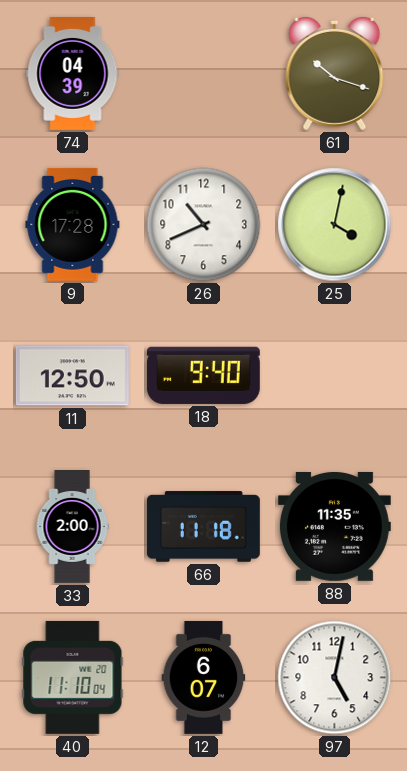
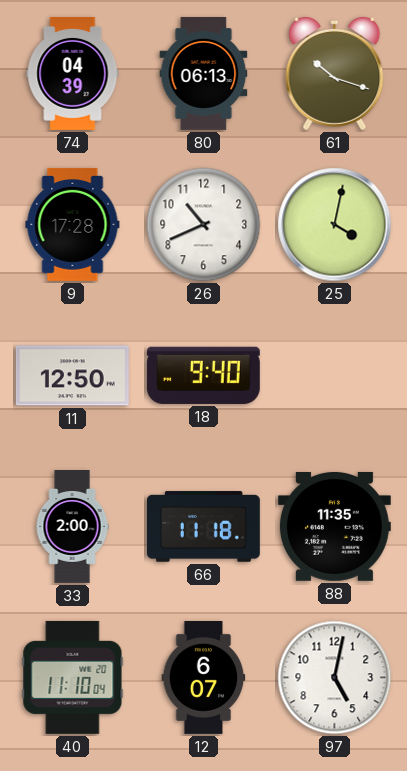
80: none -> 06:13
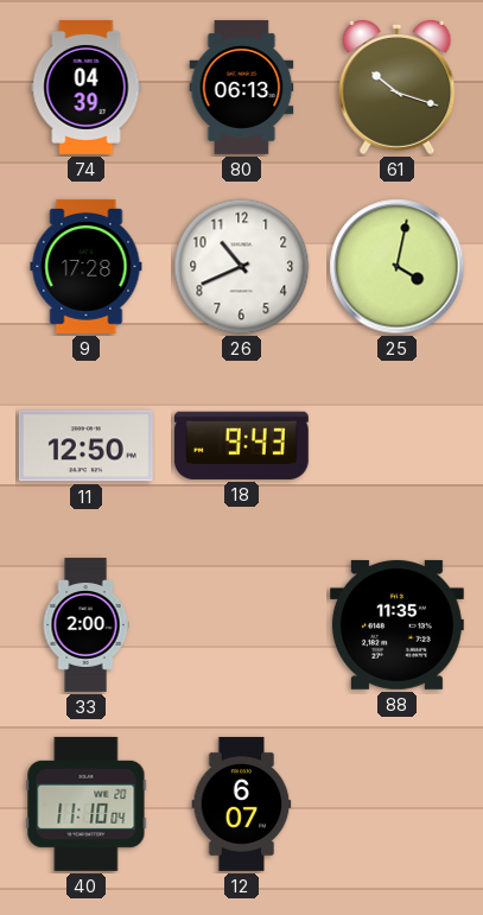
18: 9:40 -> 9:43
66: 11:18 -> none
97: 5:02 -> none
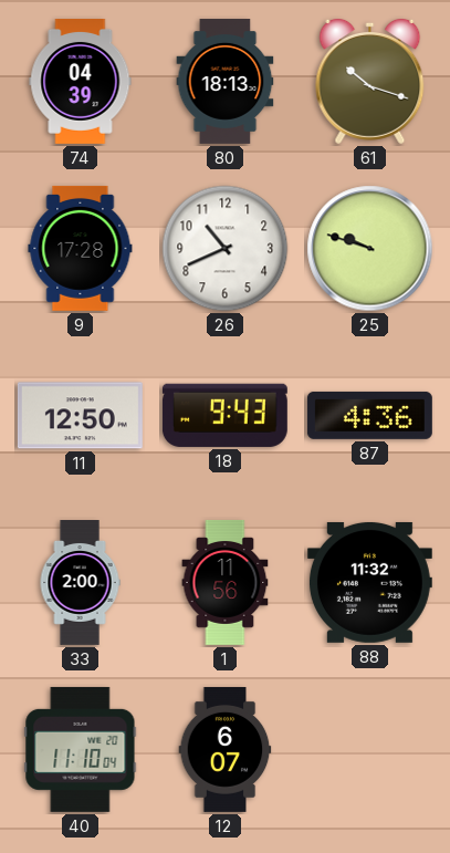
80: 06:13 -> 18:13
25: 4:02 -> 9:48
87: none -> 4:36
1: none -> 11:56
88: 11:35 -> 11:32
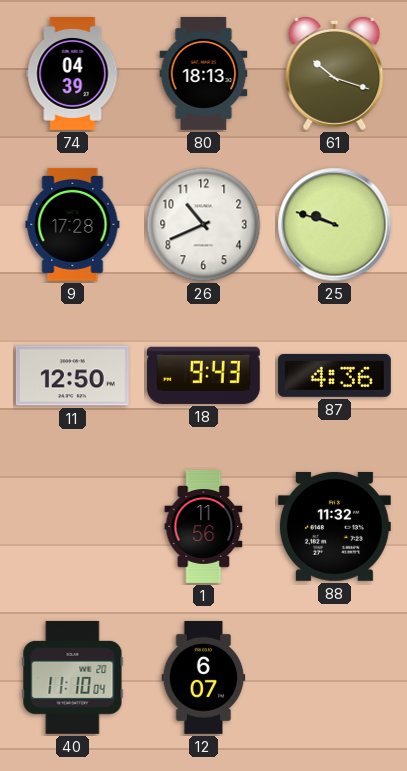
33: 2:00 -> none
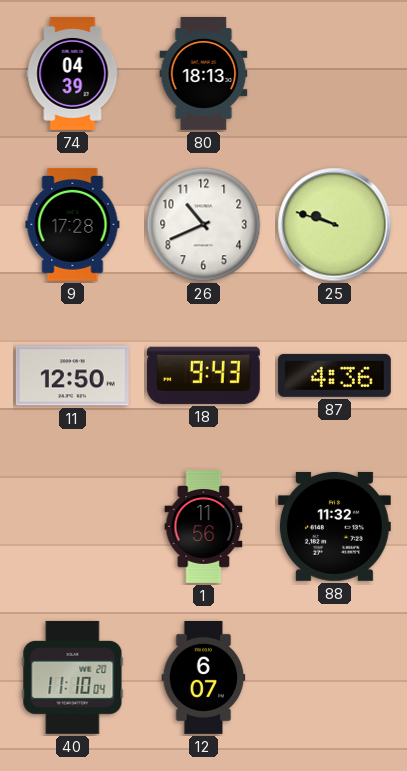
61: 10:18 -> none
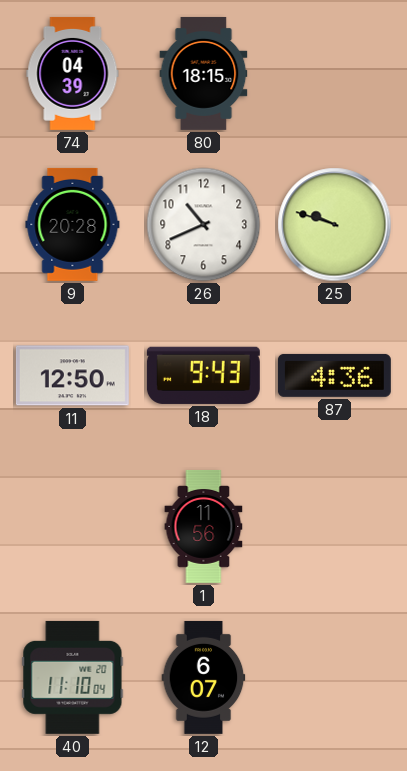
80: 18:13 -> 18:15
9: 17:28 -> 20:28
88: 11:32 -> none
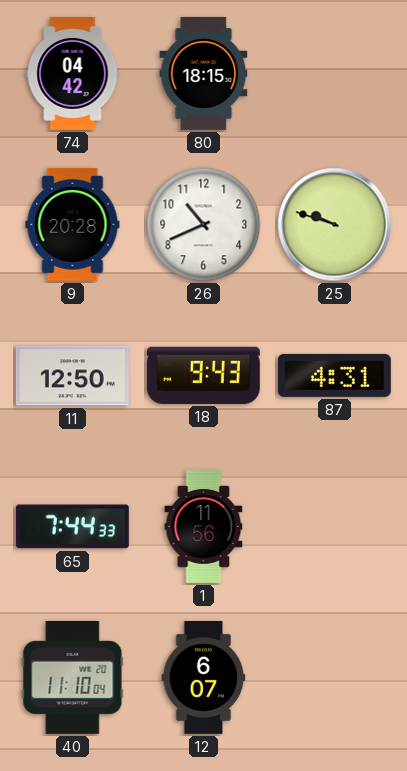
74: 04:39 -> 04:42
87: 4:36 -> 4:31
65: none -> 7:44
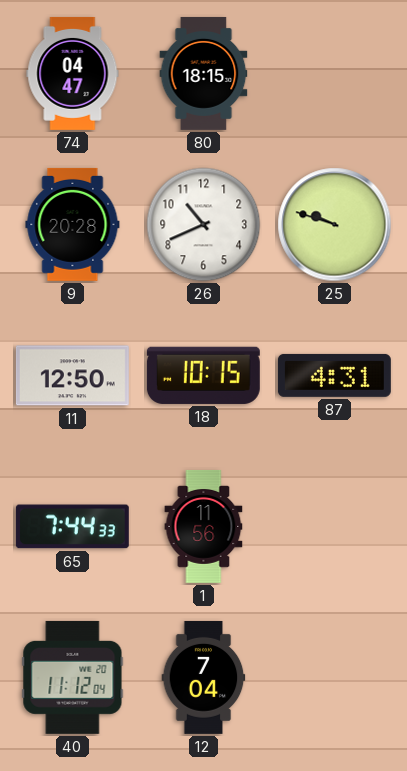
74: 04:42 -> 04:47
18: 9:43 -> 10:15
40: 11:10 -> 11:12
12: 6:07 -> 7:04
